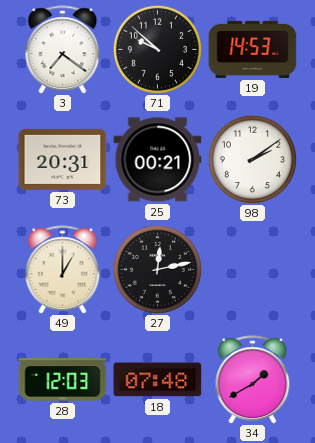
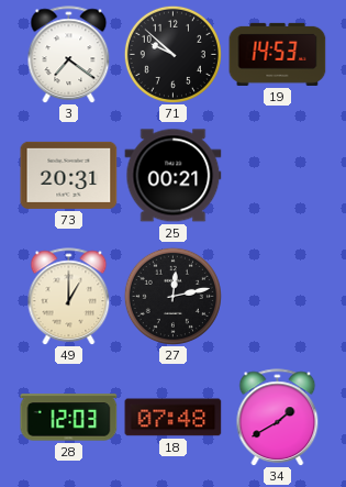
98: 2:09 -> none
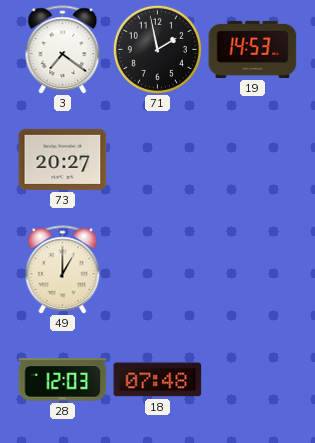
71: 9:52 -> 1:58
73: 20:31 -> 20:27
25: 00:21 -> none
27: 12:13 -> none
34: 1:40 -> none
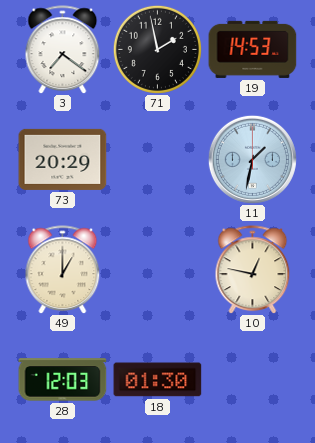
73: 20:27 -> 20:29
11: none -> 1:32
10: none -> 12:47
18: 07:48 -> 01:30
